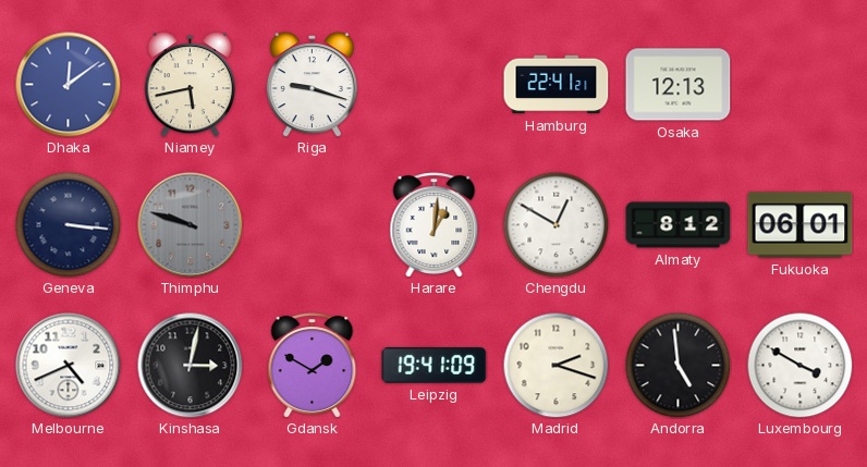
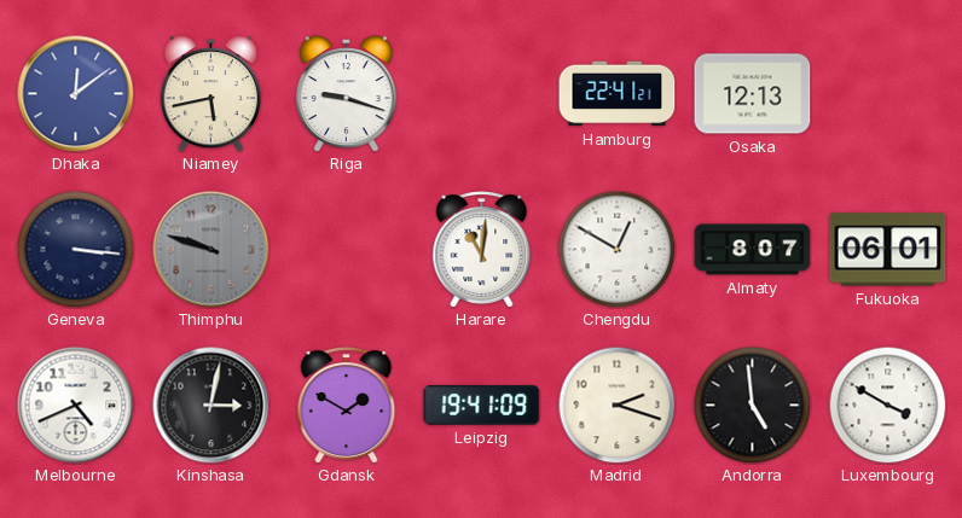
Harare: 1:01 -> 11:01
Almaty: 8:12 -> 8:07
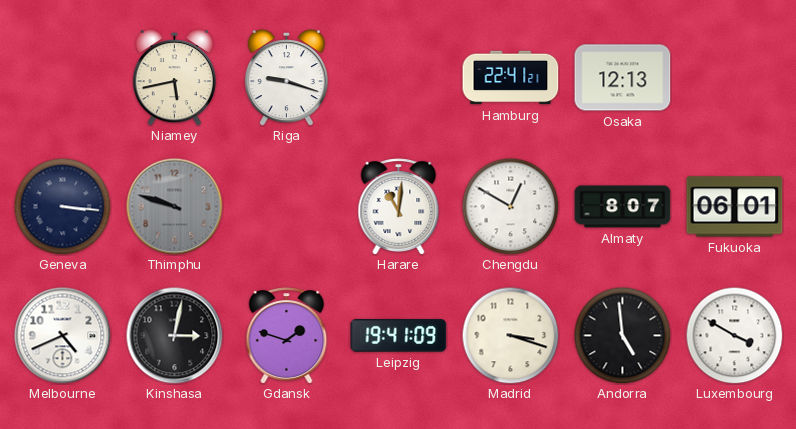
Dhaka: 12:09 -> none
Gdansk: 1:50 -> 1:48
Madrid: 2:18 -> 3:18
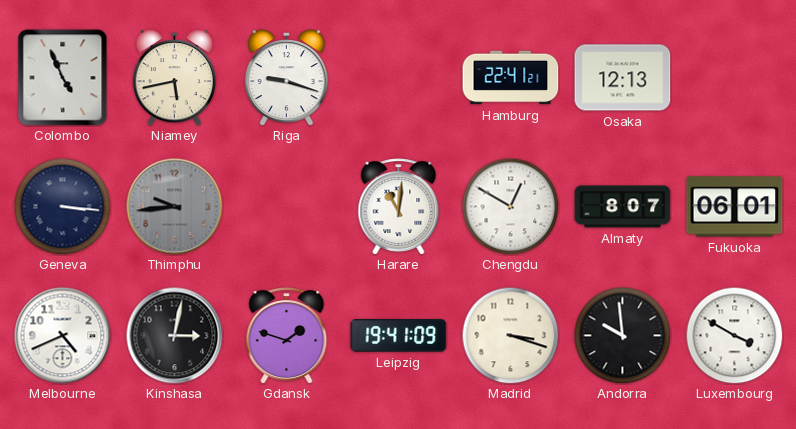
Colombo: none -> 4:56
Thimphu: 9:48 -> 9:44
Andorra: 4:59 -> 9:59
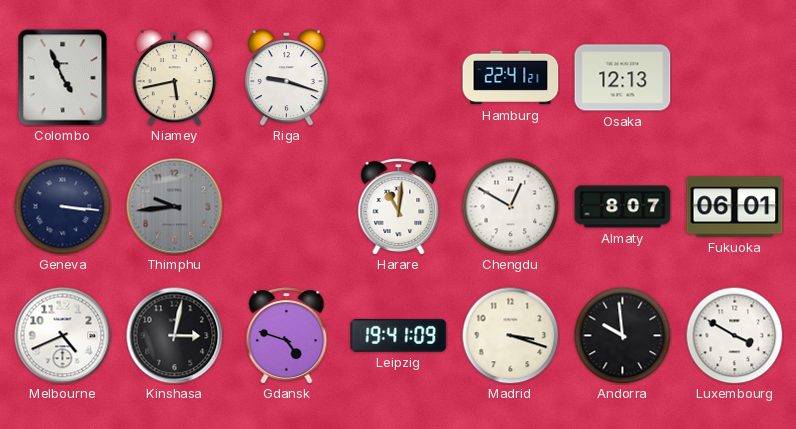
Gdansk: 1:48 -> 4:48
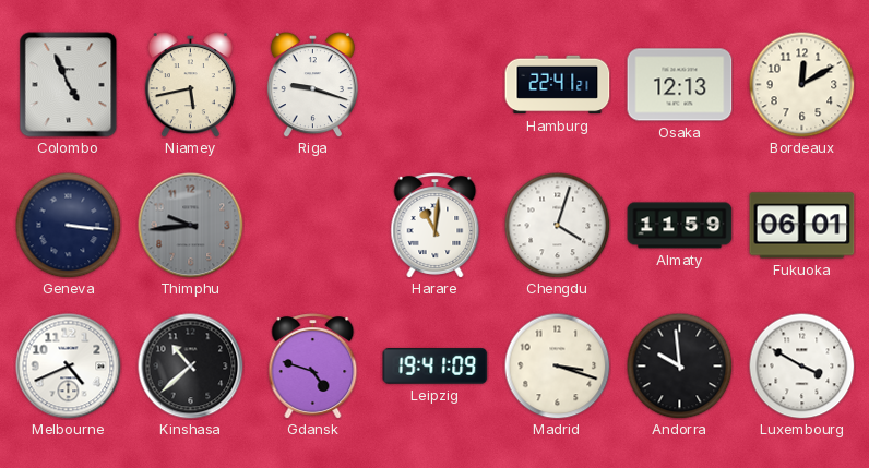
Bordeaux: none -> 12:10
Chengdu: 12:50 -> 4:03
Almaty: 8:07 -> 11:59
Kinshasa: 3:02 -> 10:38
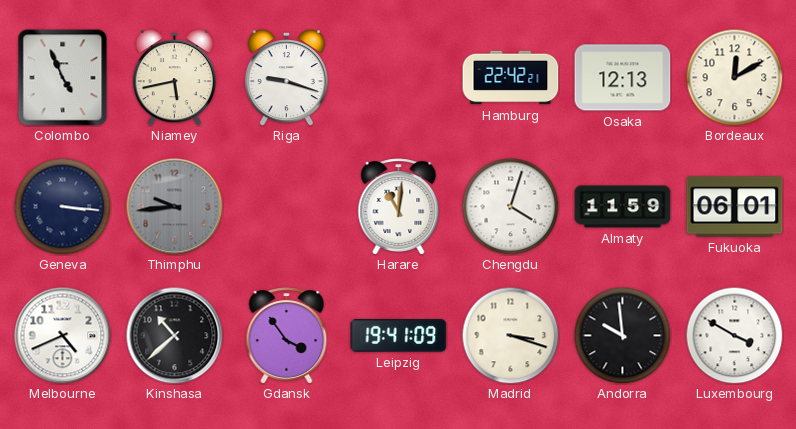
Hamburg: 22:41 -> 22:42
Gdansk: 4:48 -> 3:54
